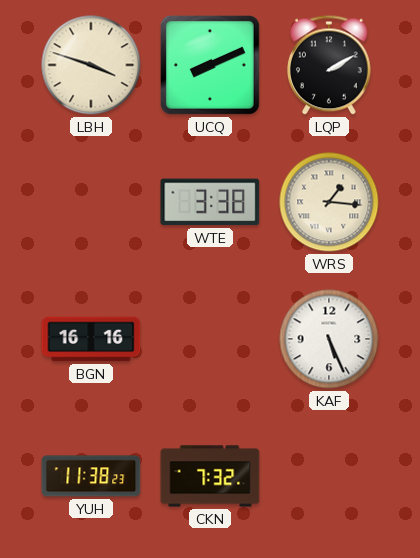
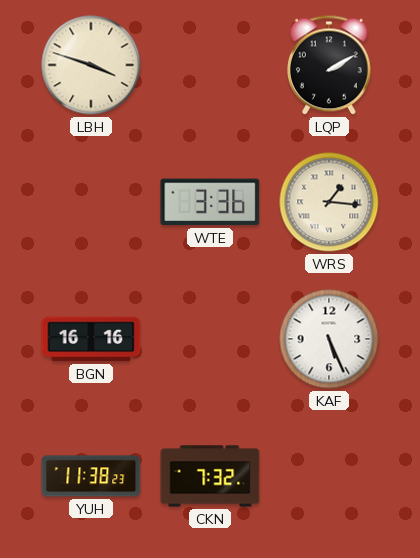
UCQ: 8:11 -> none
WTE: 3:38 -> 3:36
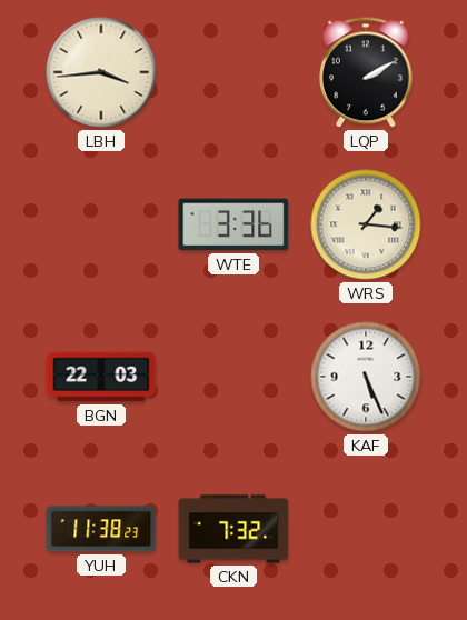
LBH: 3:48 -> 3:44
BGN: 16:16 -> 22:03
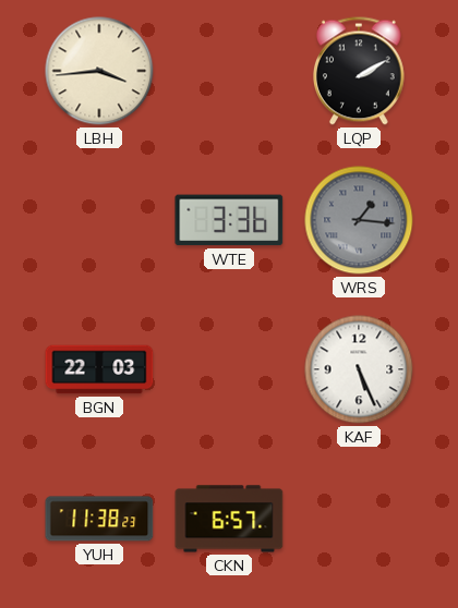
WRS dial: cream -> grey
CKN: 7:32 -> 6:57
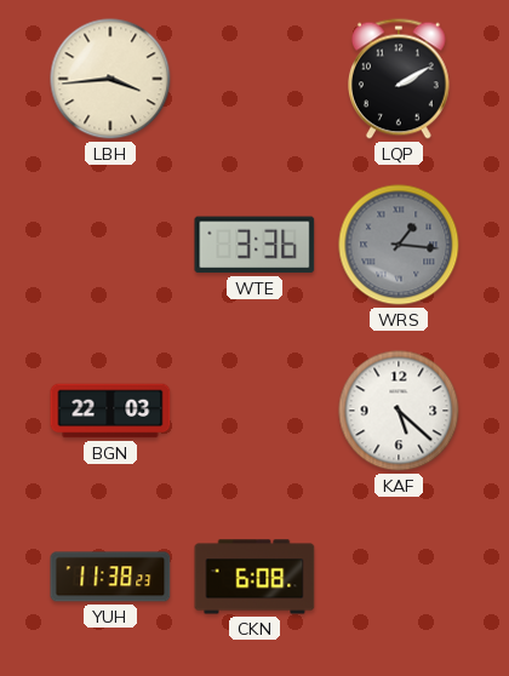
KAF: 5:26 -> 5:22
CKN: 6:57 -> 6:08
